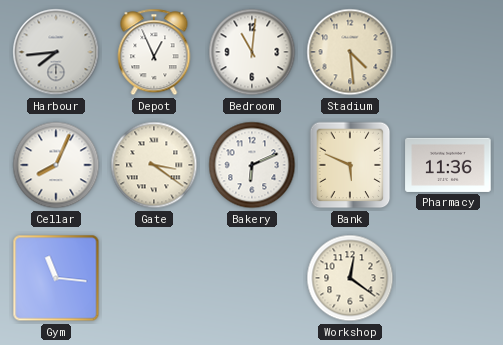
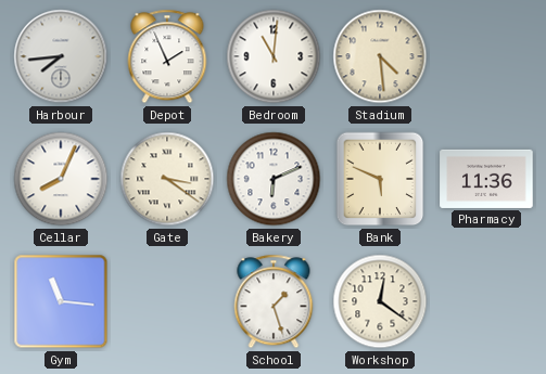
Depot: 12:56 -> 1:56
School: none -> 1:27
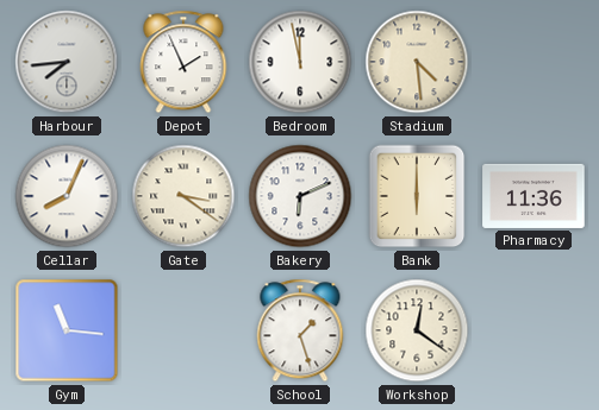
Bedroom: 11:01 -> 11:58
Bank: 5:49 -> 6:00
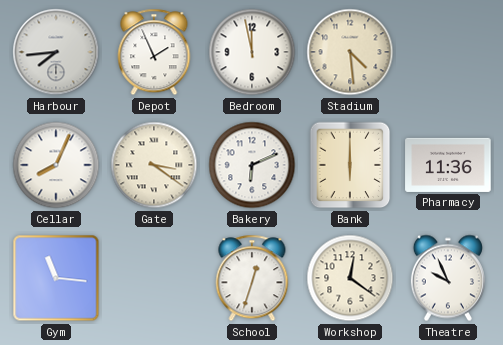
School: 1:27 -> 12:33
Theatre: none -> 9:56
